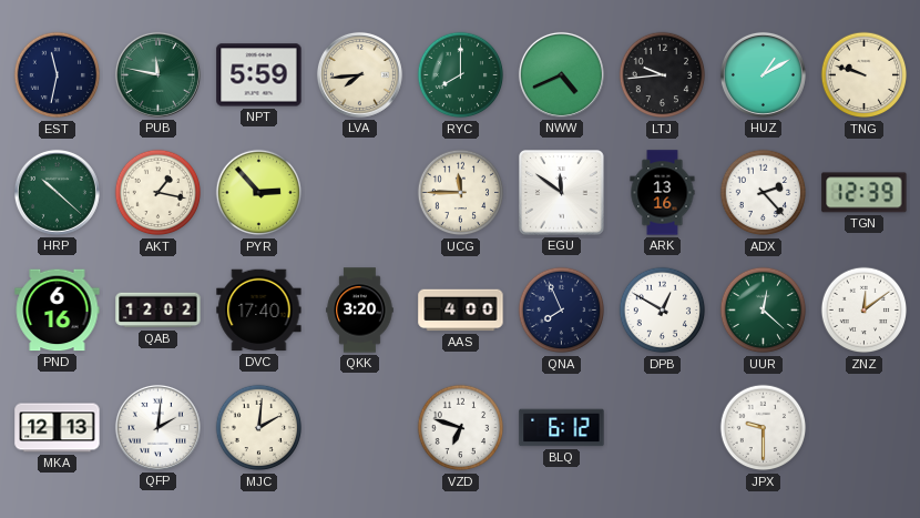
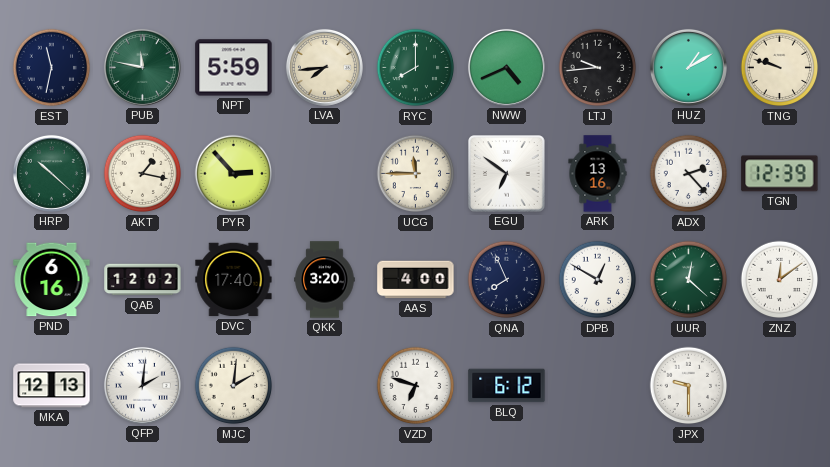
EGU: 11:51 -> 6:51
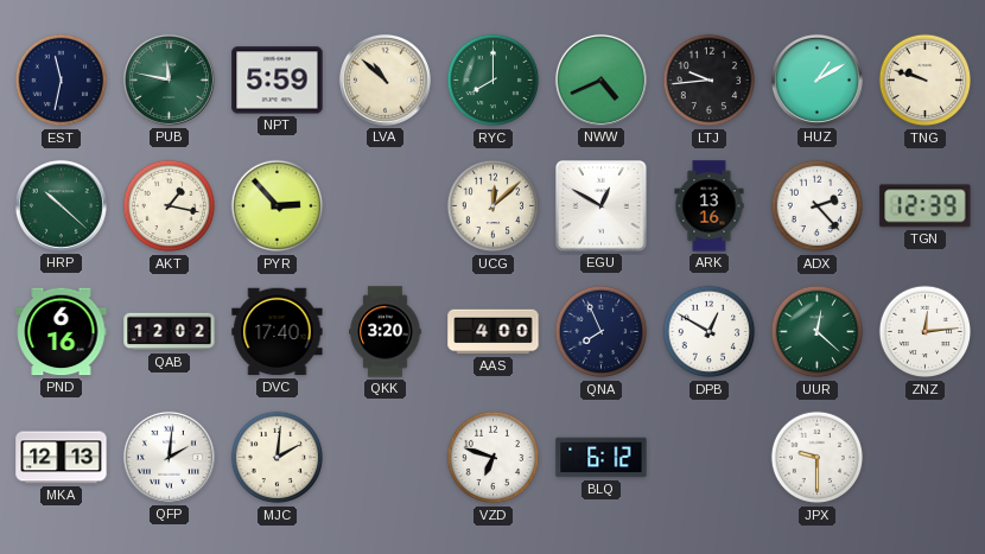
LVA: 7:44 -> 10:52
UCG: 11:45 -> 12:08
EGU: 6:51 -> 12:50
ZNZ: 12:09 -> 12:14
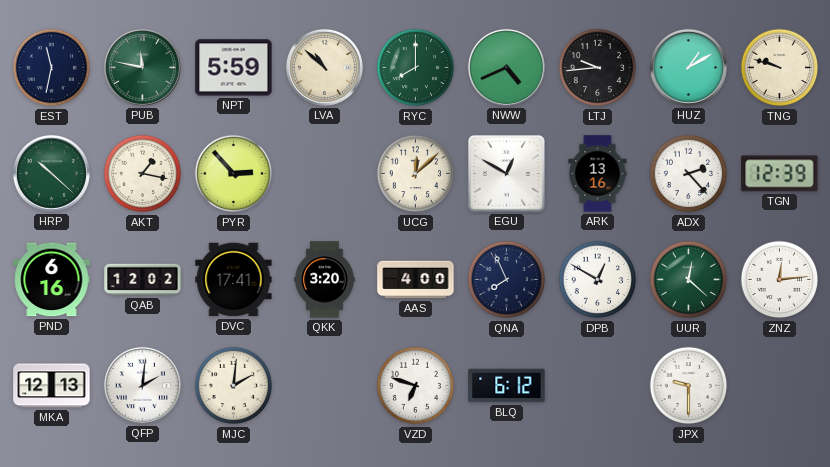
DVC: 17:40 -> 17:41
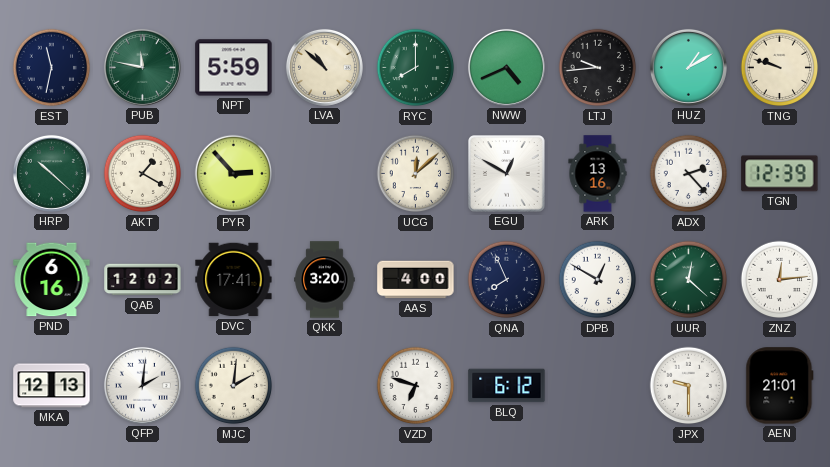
AKT: 1:17 -> 1:20
AEN: none -> 21:01
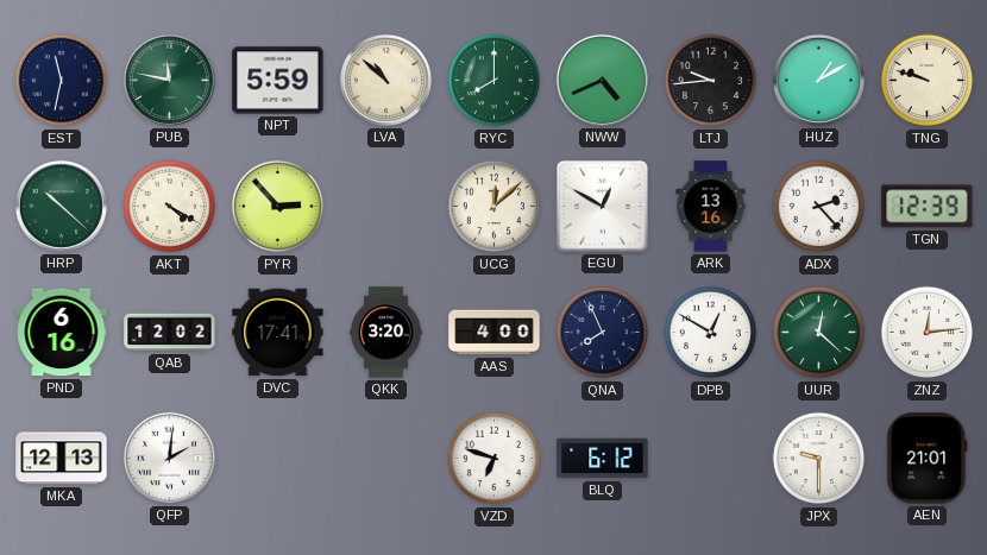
AKT: 1:20 -> 4:20
MJC: 2:01 -> none
